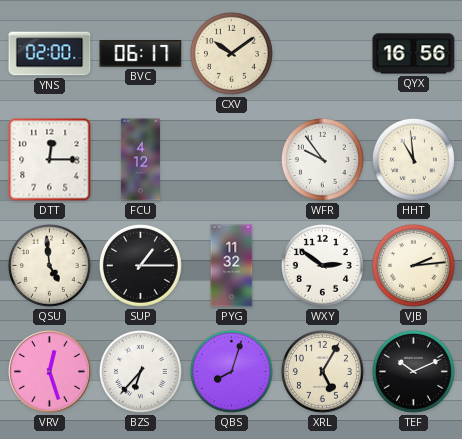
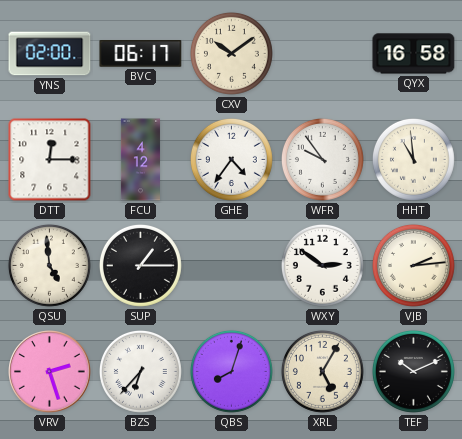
QYX: 16:56 -> 16:58
GHE: none -> 4:36
PYG: 11:32 -> none
VRV: 12:27 -> 2:27
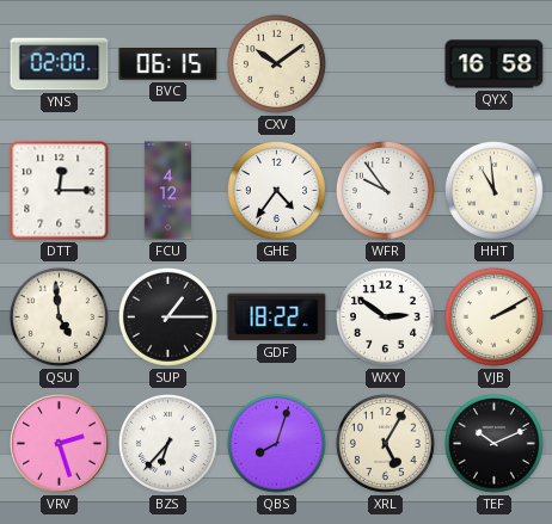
BVC: 06:17 -> 06:15
GDF: none -> 18:22
VJB: 2:14 -> 2:10
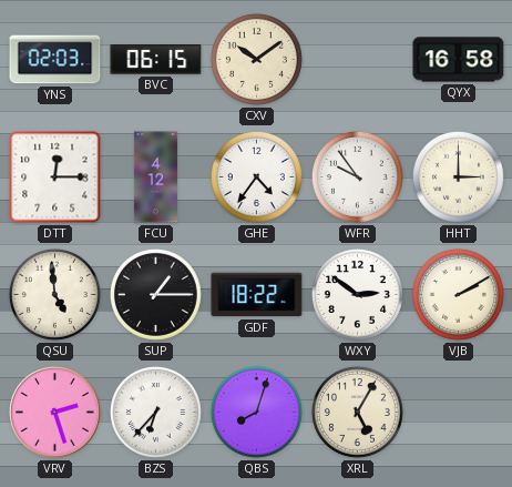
YNS: 02:00 -> 02:03
HHT: 10:59 -> 3:00
TEF: 10:11 -> none
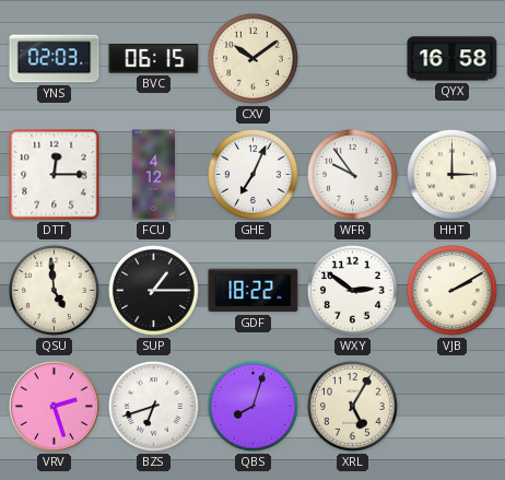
GHE: 4:36 -> 7:04
BZS: 6:37 -> 6:42
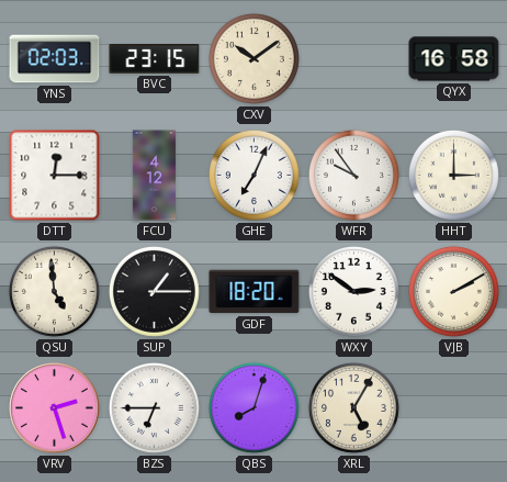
BVC: 06:15 -> 23:15
GDF: 18:22 -> 18:20
BZS: 6:42 -> 6:45
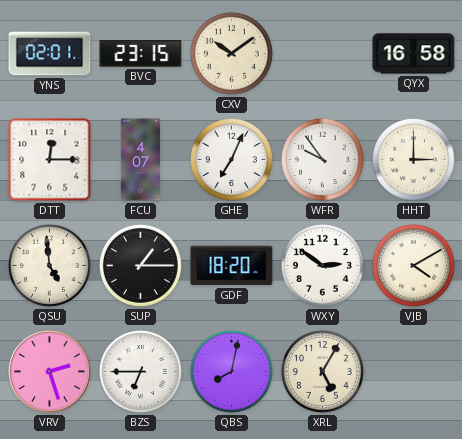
YNS: 02:03 -> 02:01
FCU: 4:12 -> 4:07
VJB: 2:10 -> 4:10
QBS: 8:03 -> 8:02
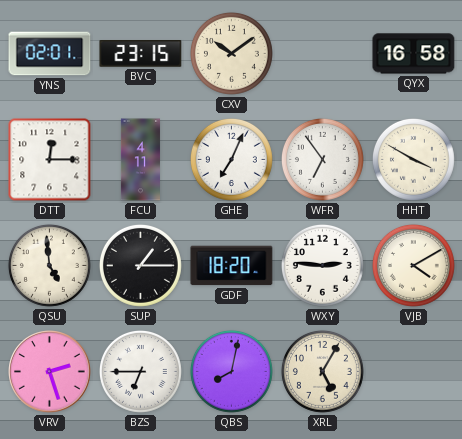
FCU: 4:07 -> 4:11
WFR: 9:54 -> 6:54
HHT: 3:00 -> 3:50
WXY: 2:51 -> 2:46
